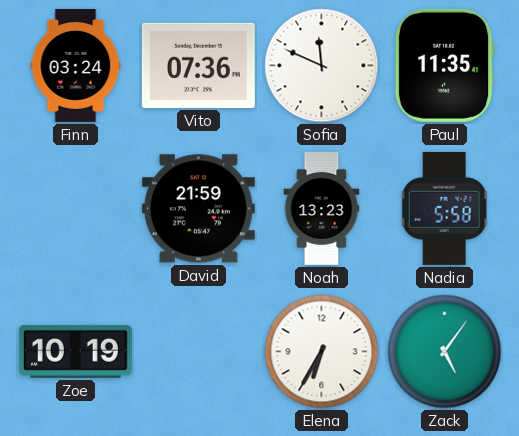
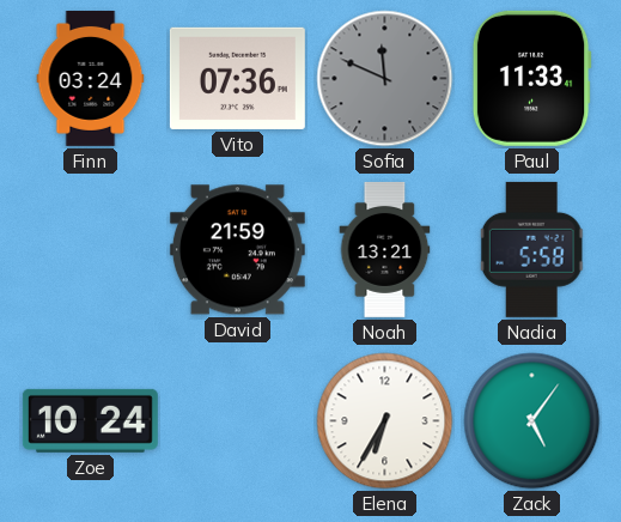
Sofia dial: white -> grey
Paul: 11:35 -> 11:33
Noah: 13:23 -> 13:21
Zoe: 10:19 -> 10:24
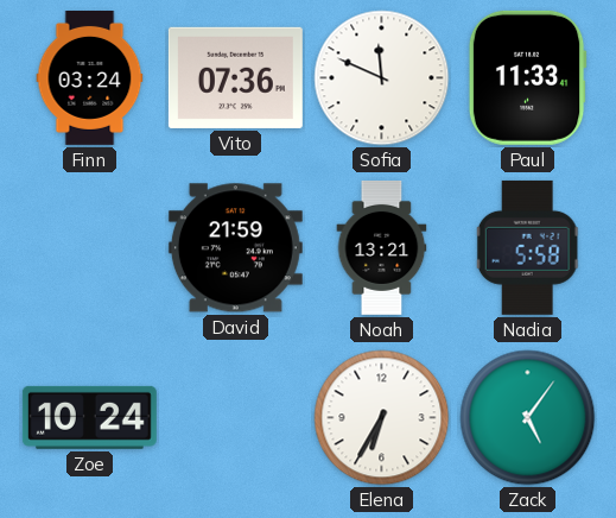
Sofia dial: grey -> white
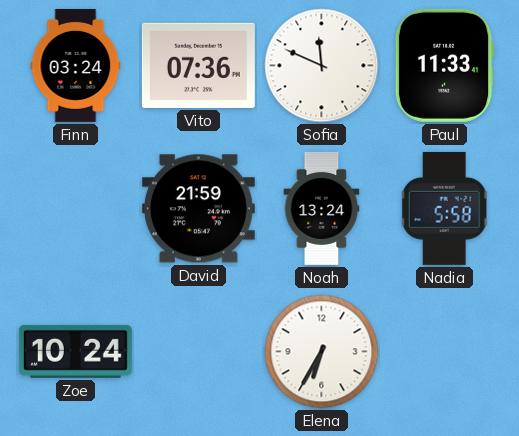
Noah: 13:21 -> 13:24
Zack: 5:06 -> none
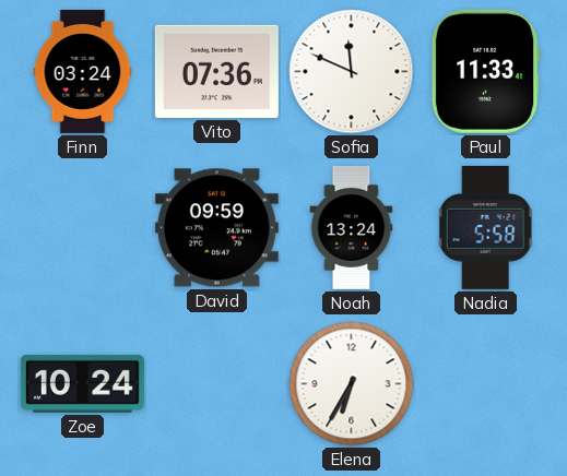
David: 21:59 -> 09:59
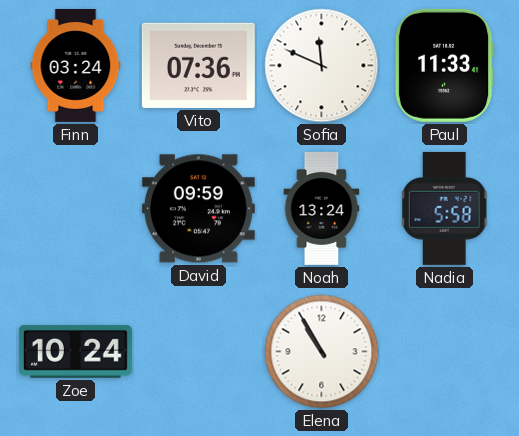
Elena: 6:35 -> 10:55
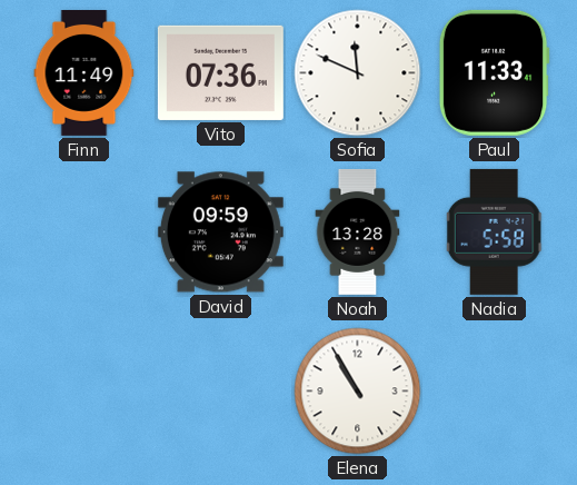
Finn: 03:24 -> 11:49
Noah: 13:24 -> 13:28
Zoe: 10:24 -> none
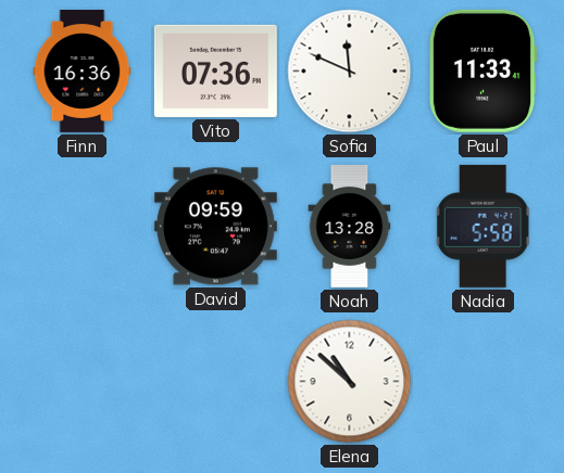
Finn: 11:49 -> 16:36
Elena: 10:55 -> 10:52
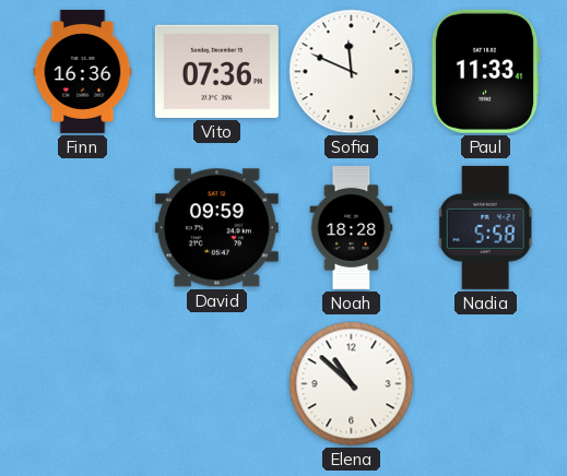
Noah: 13:28 -> 18:28
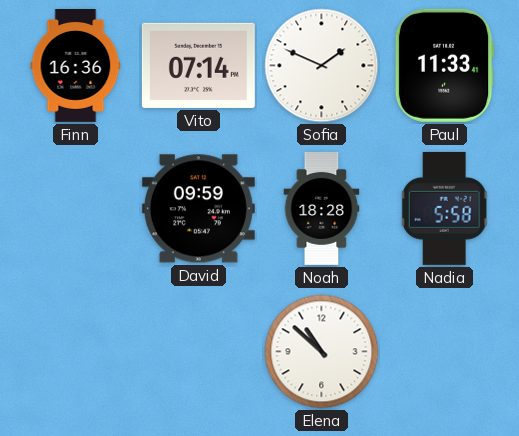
Vito: 07:36 -> 07:14
Sofia: 11:49 -> 1:49
